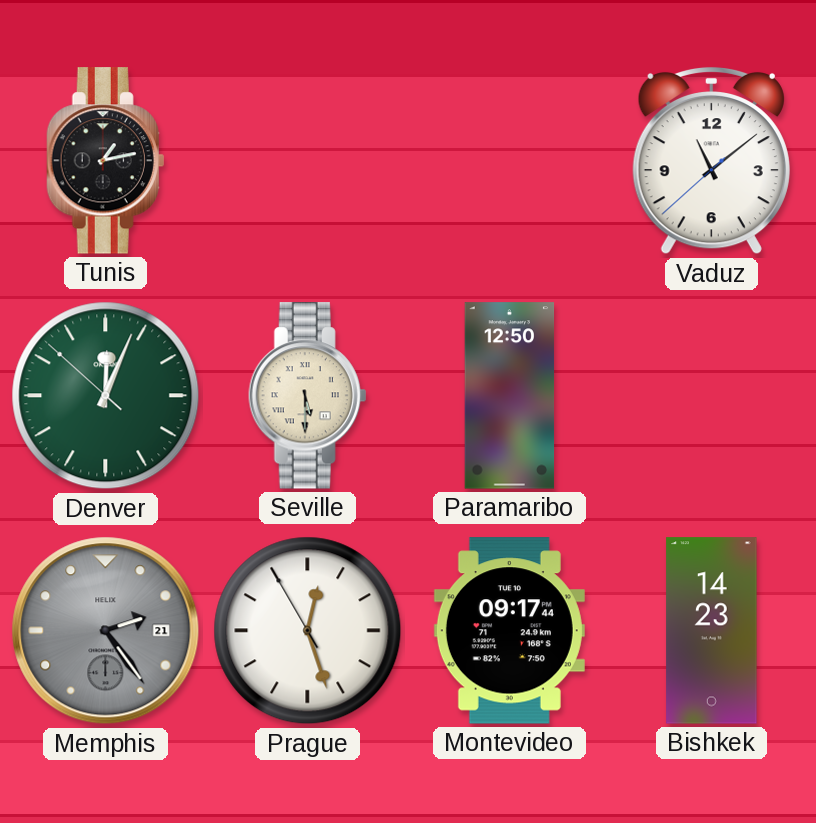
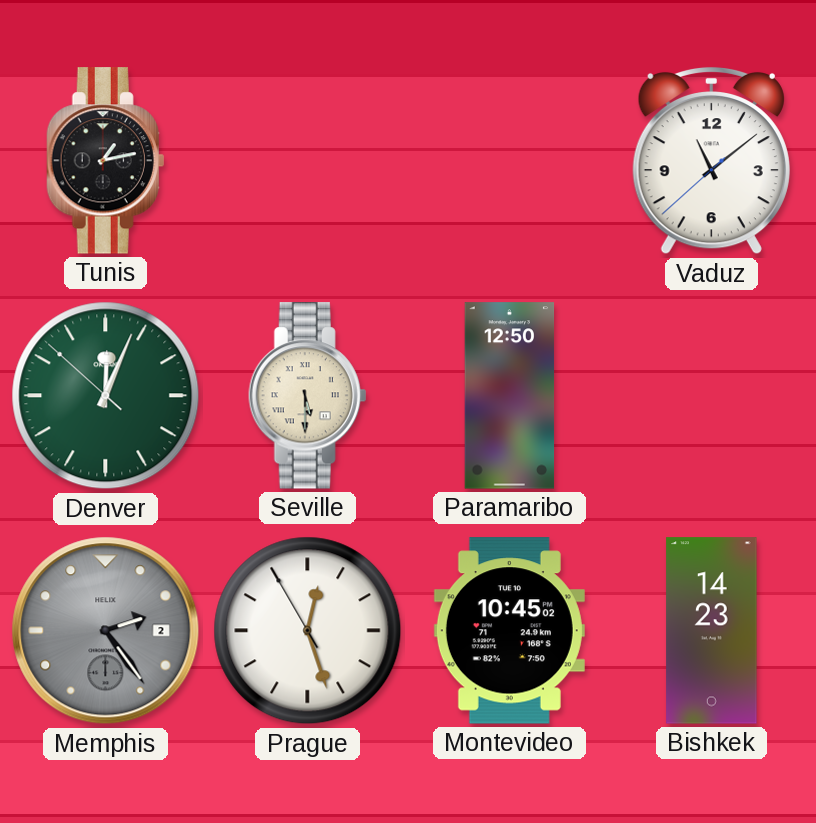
Memphis date: 21 -> 2
Montevideo: 09:17 -> 10:45
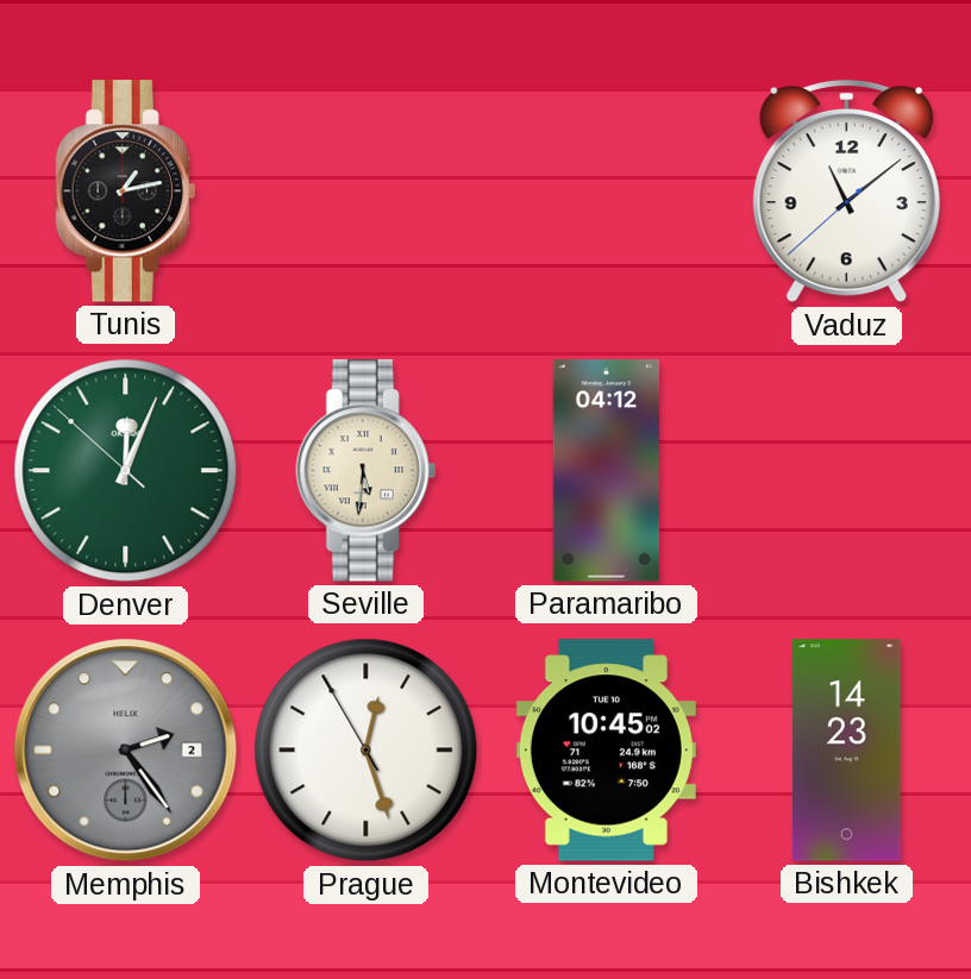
Seville: 5:30 -> 5:31
Paramaribo: 12:50 -> 04:12
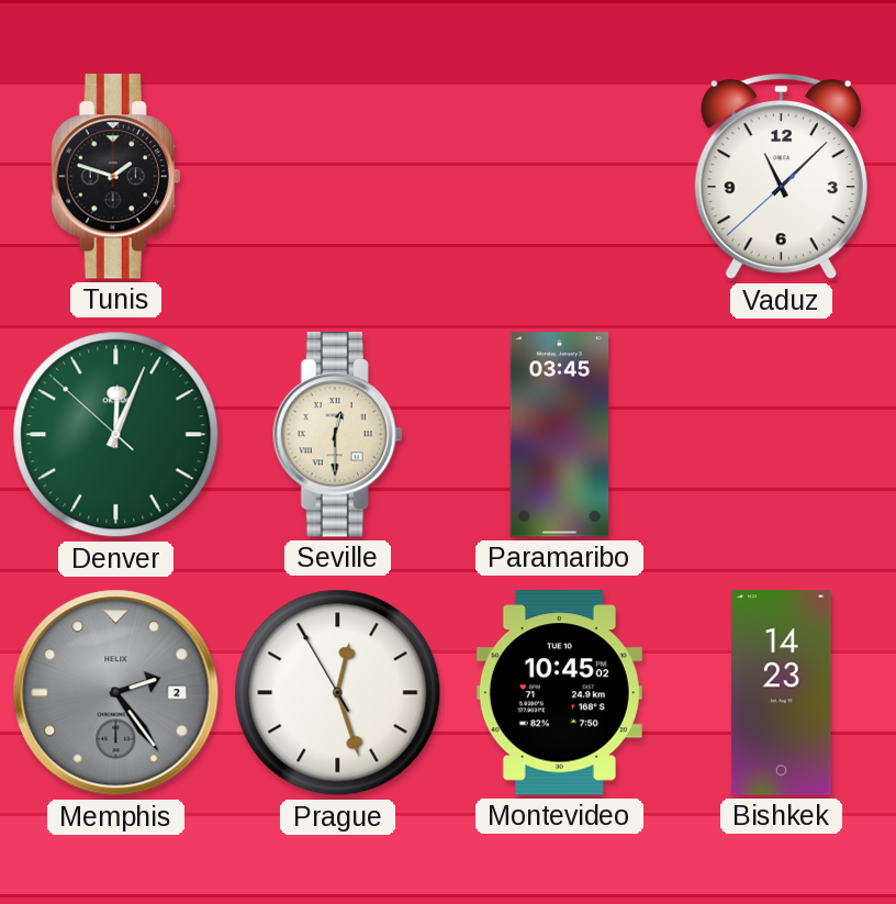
Tunis: 1:13 -> 1:48
Vaduz: 11:08 -> 11:07
Seville: 5:31 -> 12:30
Paramaribo: 04:12 -> 03:45
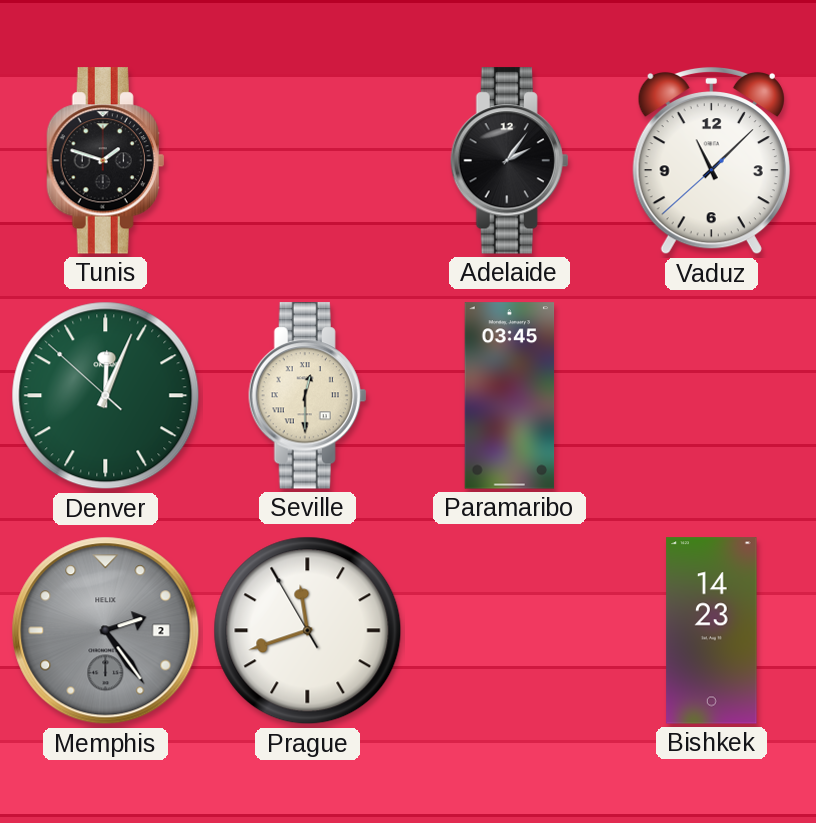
Adelaide: none -> 2:06
Prague: 12:26 -> 11:41
Montevideo: 10:45 -> none
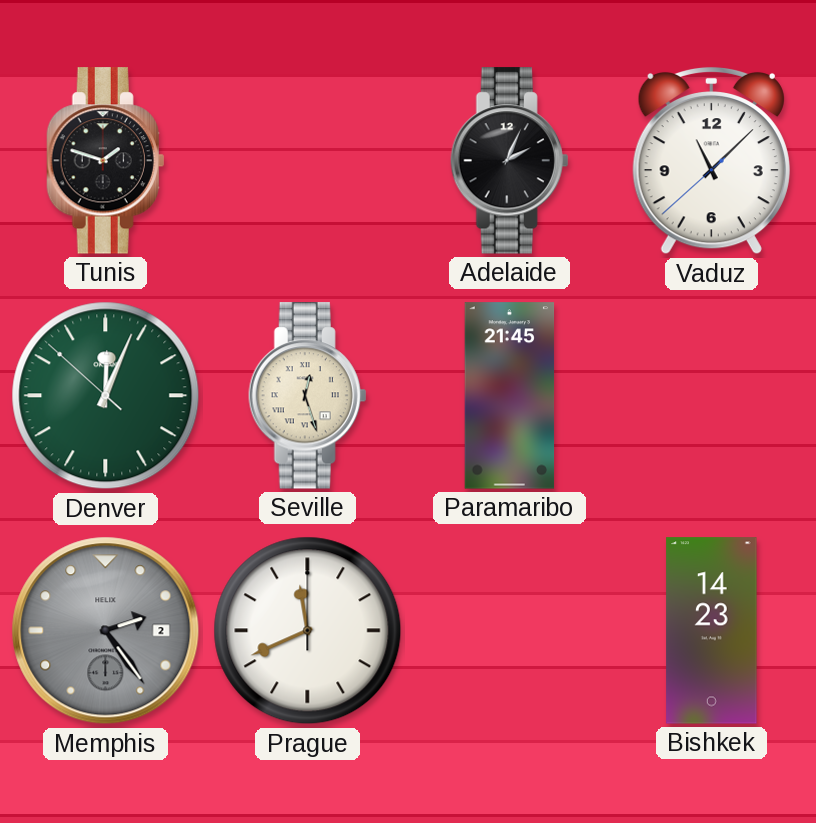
Adelaide: 2:06 -> 2:04
Seville: 12:30 -> 12:27
Paramaribo: 03:45 -> 21:45
Prague: 11:41:55 -> 11:41:00
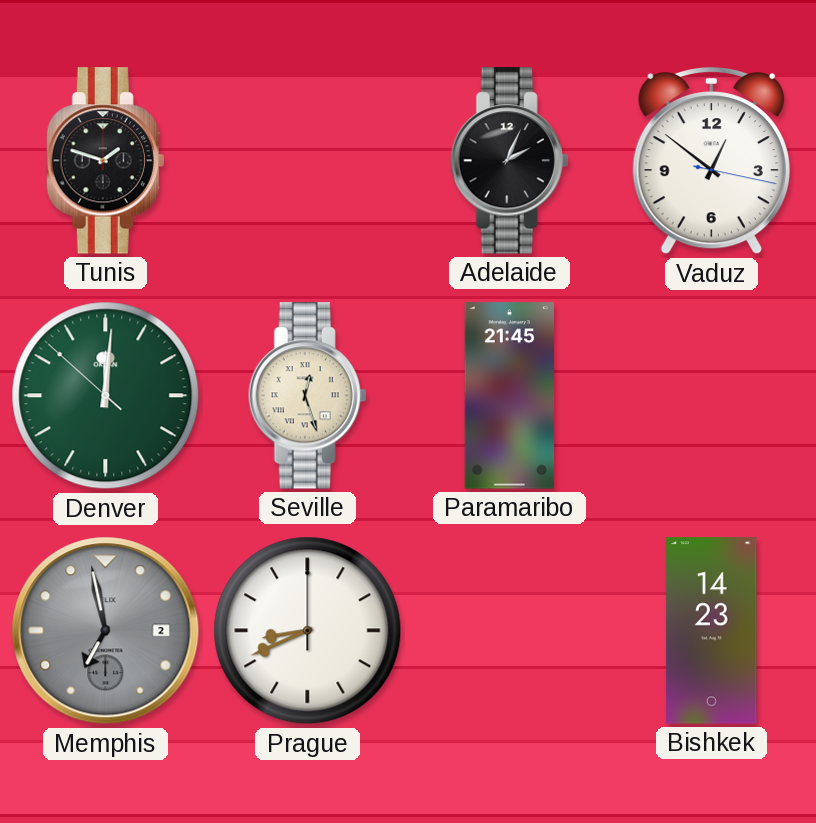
Vaduz: 11:07 -> 12:51
Denver: 12:03 -> 12:00
Memphis: 2:24 -> 6:58
Prague: 11:41 -> 8:41
